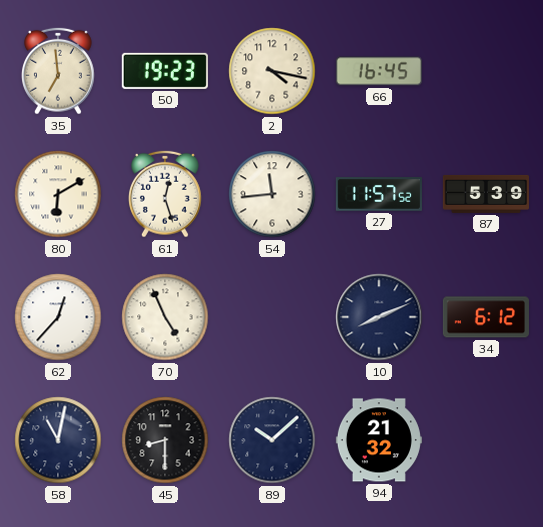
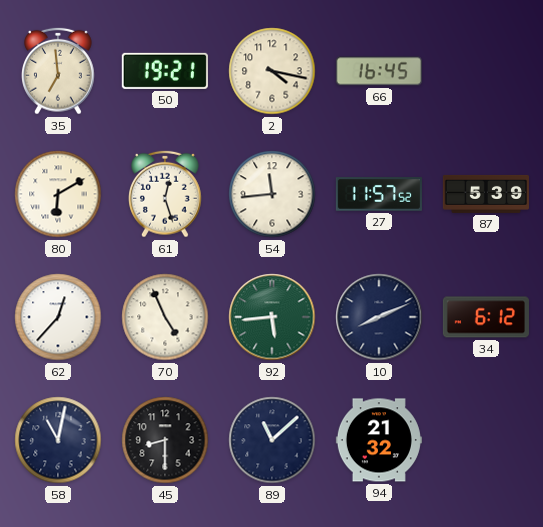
50: 19:23 -> 19:21
92: none -> 5:44
89: 10:08 -> 11:08
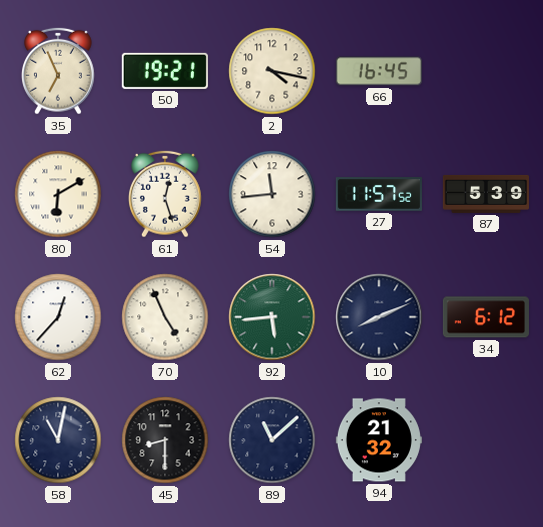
35: 6:59 -> 6:56
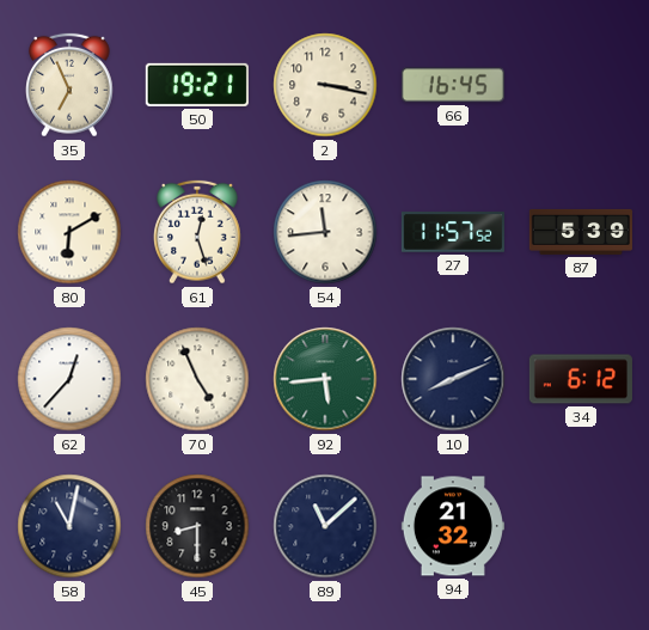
2: 4:17 -> 3:17
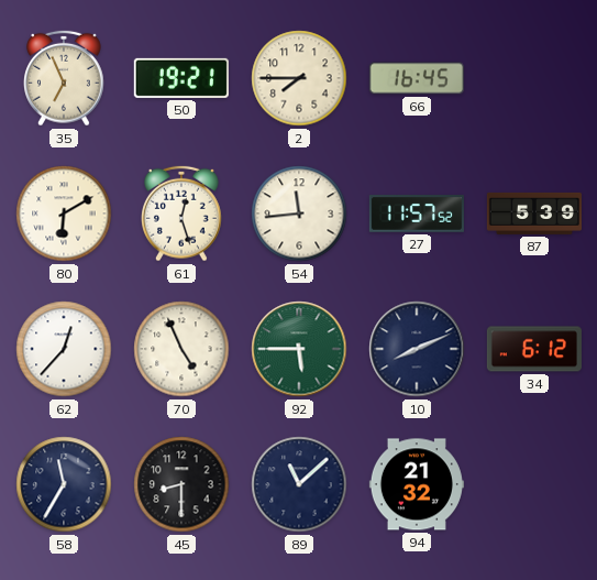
2: 3:17 -> 7:45
92: 5:44 -> 5:45
58: 11:02 -> 11:35
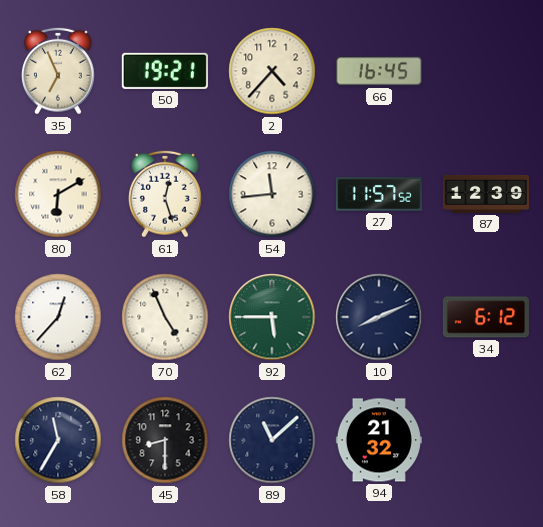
2: 7:45 -> 4:37
87: 5:39 -> 12:39
